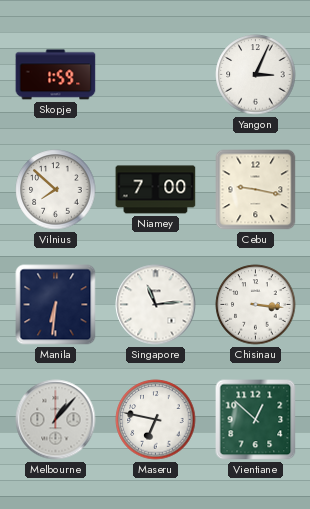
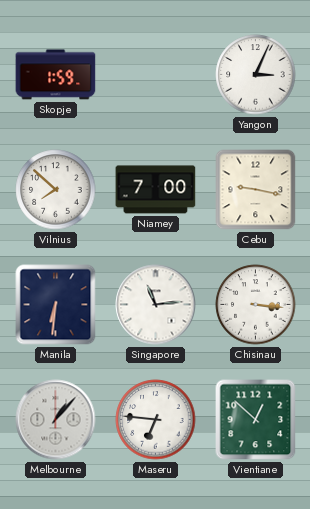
Maseru: 6:47 -> 6:46
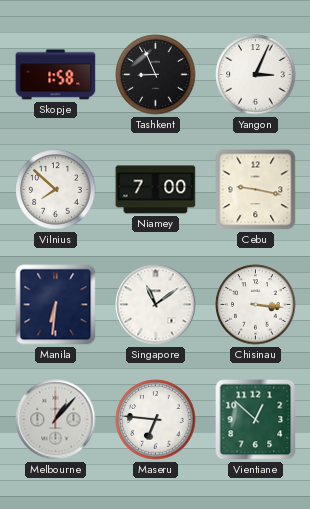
Skopje: 1:59 -> 1:58
Tashkent: none -> 8:56
Singapore: 11:14 -> 11:09
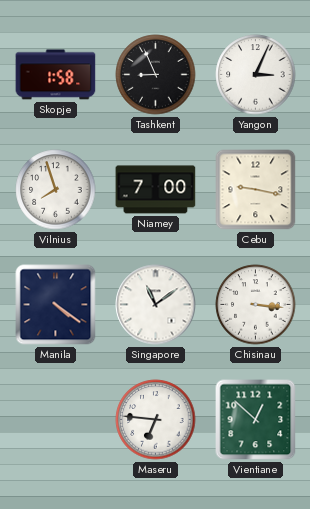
Vilnius: 7:52 -> 7:57
Manila: 6:31 -> 4:21
Melbourne: 1:07 -> none
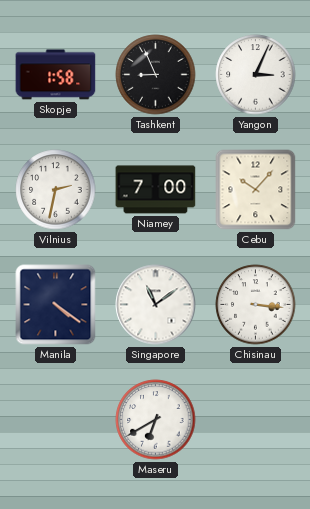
Vilnius: 7:57 -> 2:32
Cebu: 9:17 -> 10:07
Maseru: 6:46 -> 6:40
Vientiane: 12:52 -> none
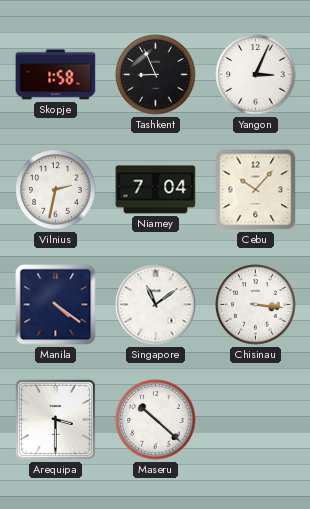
Niamey: 7:00 -> 7:04
Arequipa: none -> 3:30
Maseru: 6:40 -> 10:22
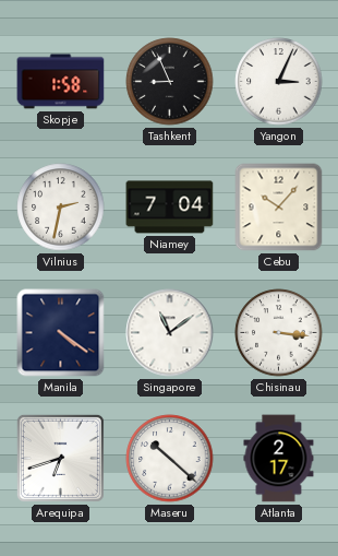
Arequipa: 3:30 -> 6:42
Atlanta: none -> 2:17
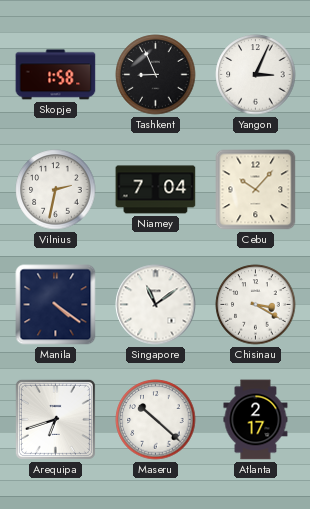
Chisinau: 3:16 -> 3:20
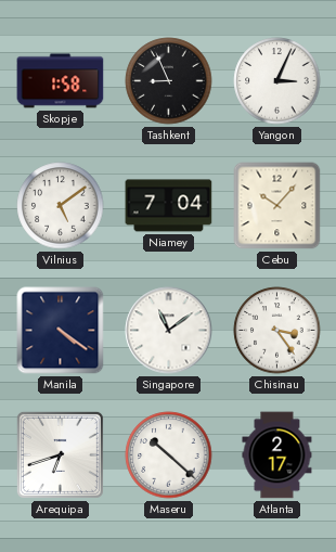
Vilnius: 2:32 -> 5:09
Chisinau: 3:20 -> 3:24
